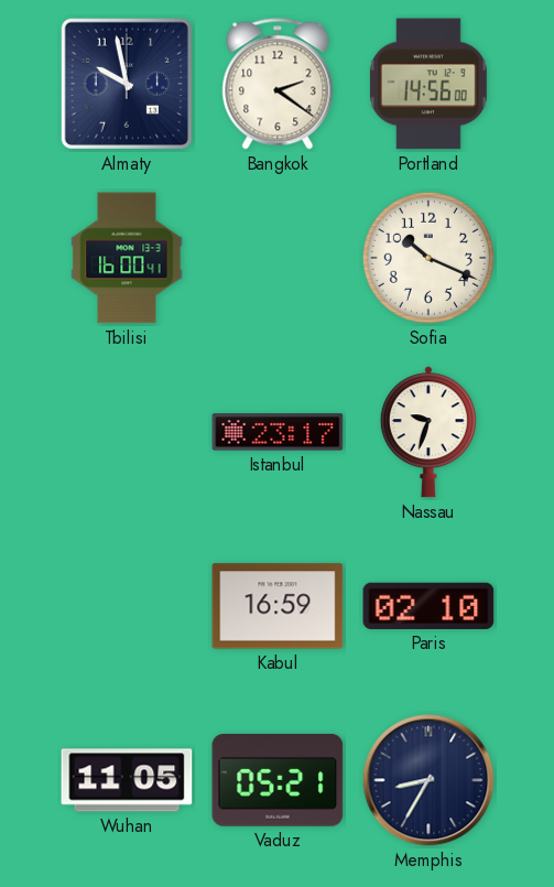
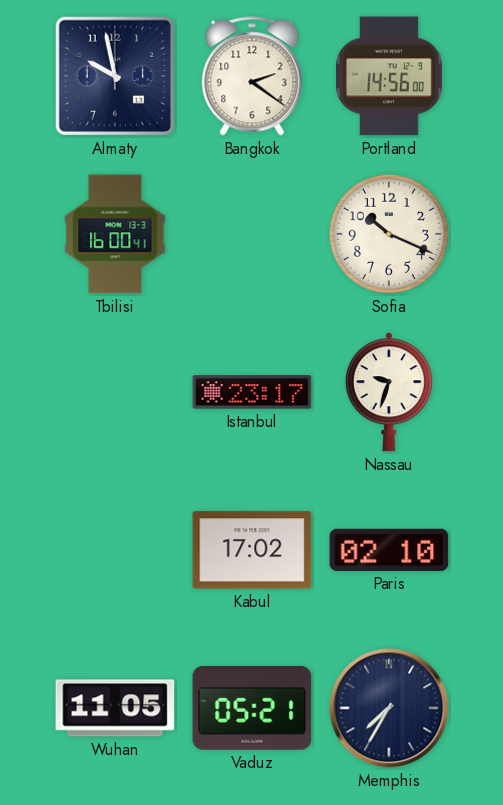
Kabul: 16:59 -> 17:02
Memphis: 8:35 -> 7:35
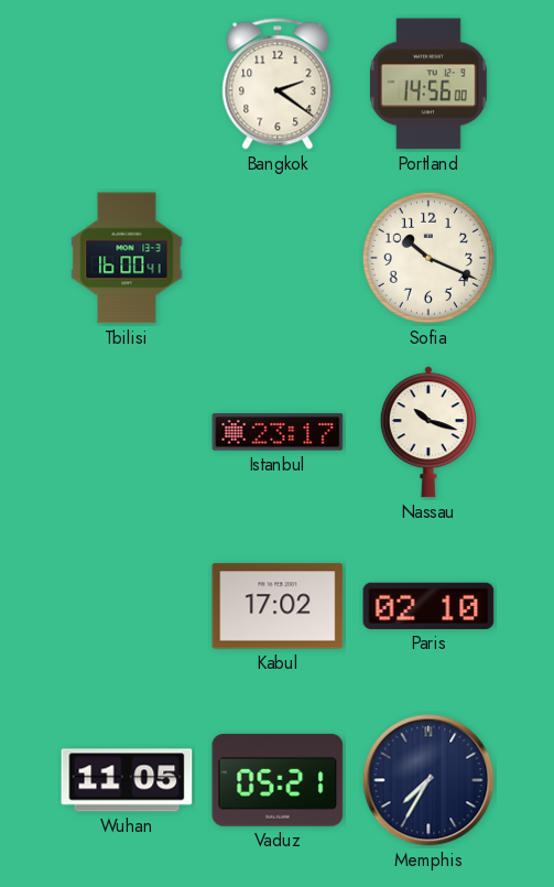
Almaty: 9:58 -> none
Nassau: 9:33 -> 10:18
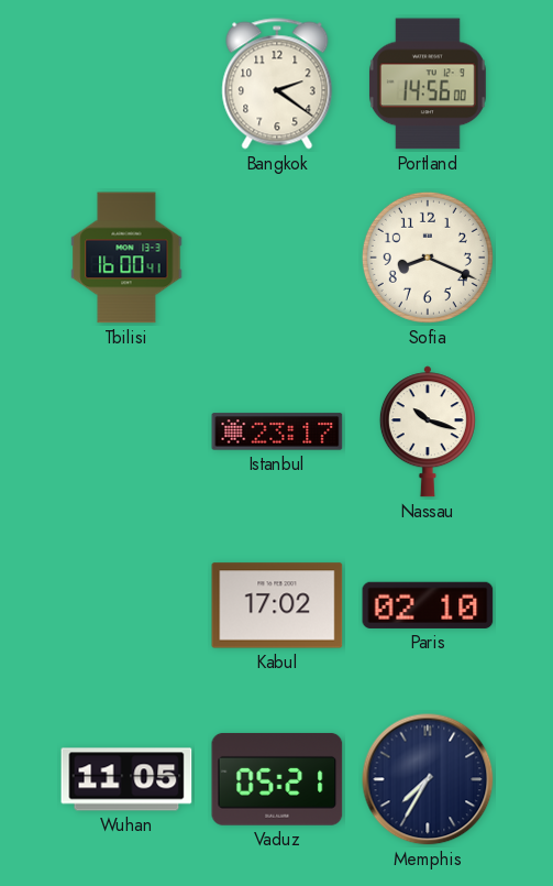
Sofia: 10:19 -> 8:19
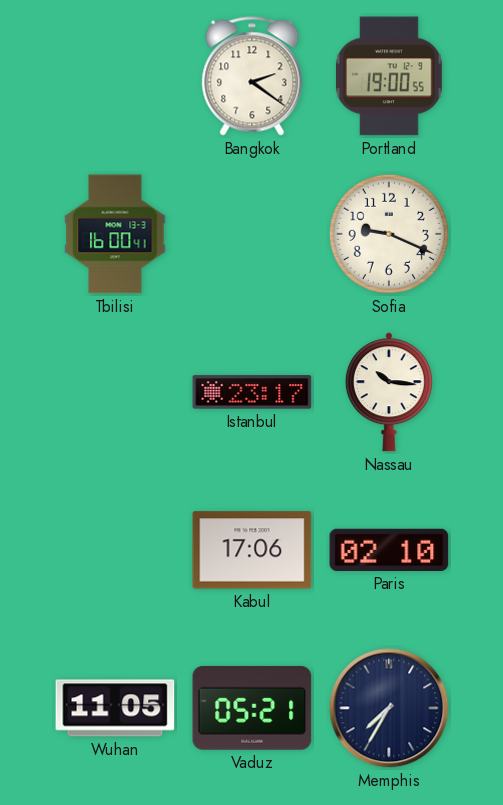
Portland: 14:56 -> 19:00
Sofia: 8:19 -> 9:19
Nassau: 10:18 -> 10:16
Kabul: 17:02 -> 17:06
